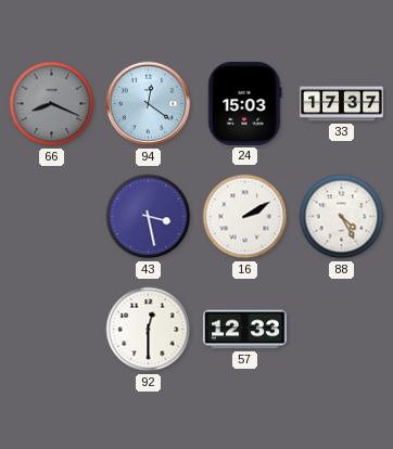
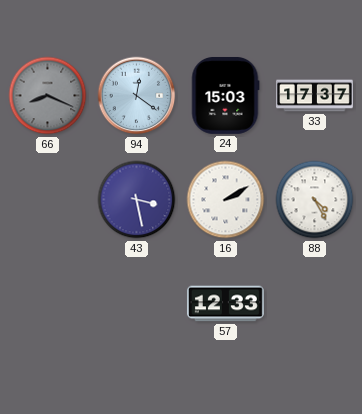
92: 12:30 -> none
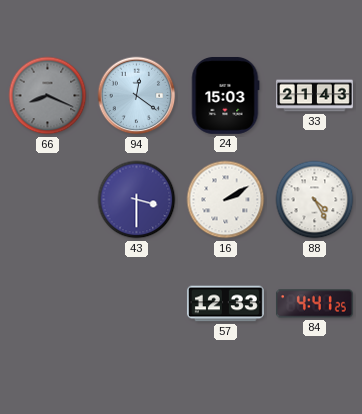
33: 17:37 -> 21:43
43: 3:28 -> 3:30
84: none -> 4:41
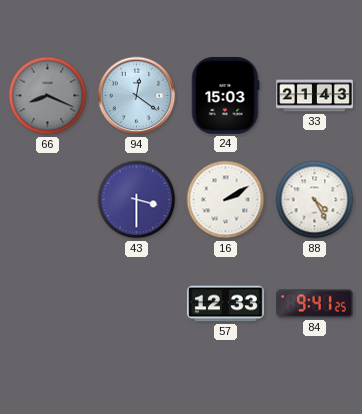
84: 4:41 -> 9:41
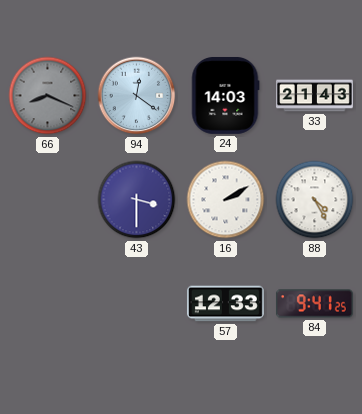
24: 15:03 -> 14:03
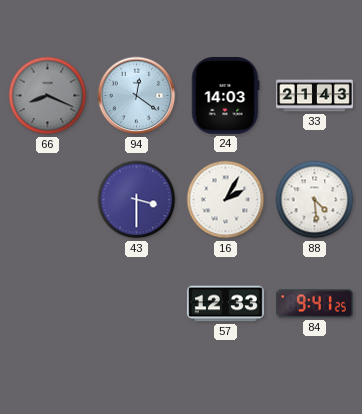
16: 2:10 -> 2:05
88: 4:25 -> 4:29
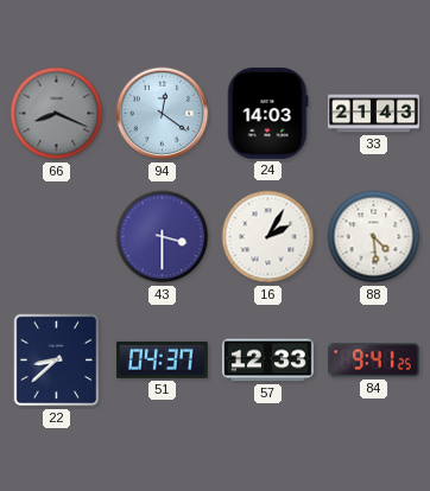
22: none -> 8:38
51: none -> 04:37
